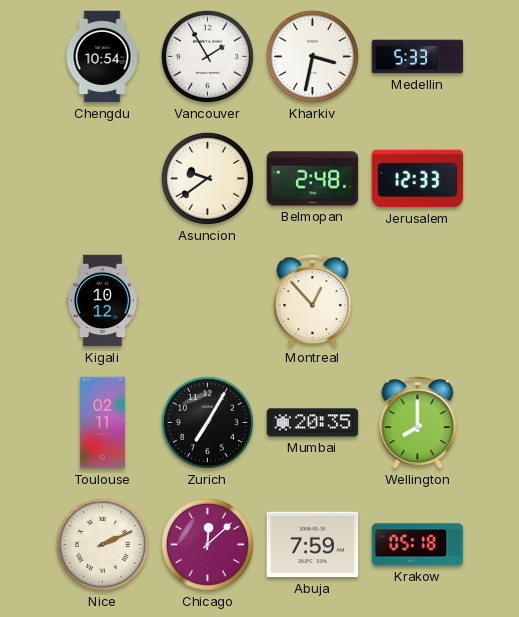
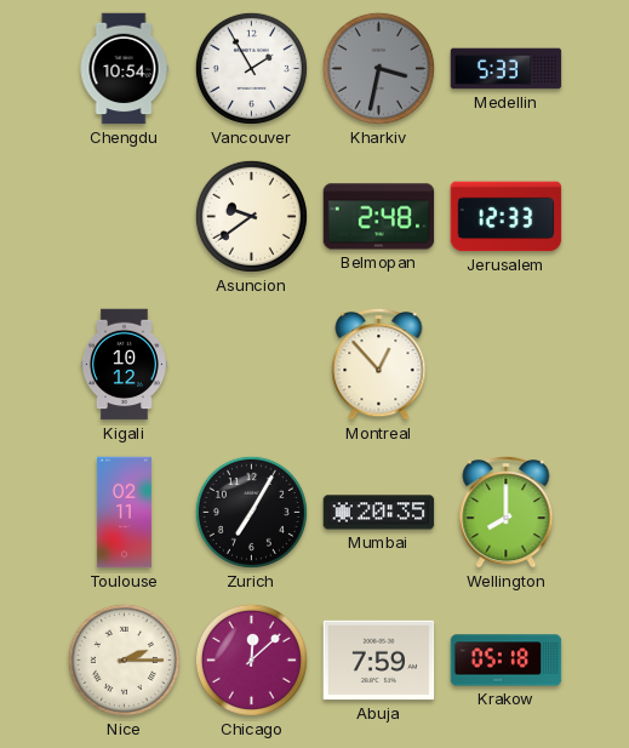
Kharkiv dial: white -> grey
Nice: 2:11 -> 2:15
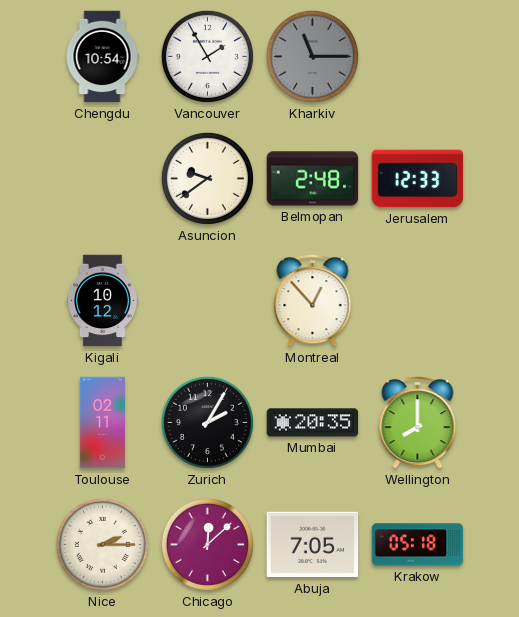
Kharkiv: 3:32 -> 11:15
Medellin: 5:33 -> none
Zurich: 7:05 -> 2:05
Abuja: 7:59 -> 7:05
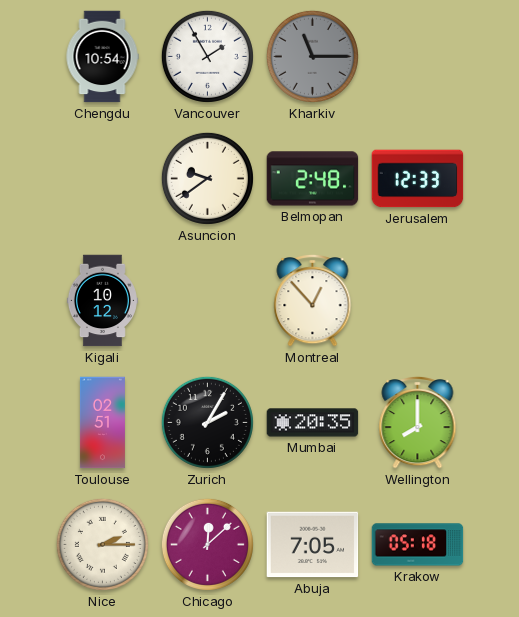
Toulouse: 02:11 -> 02:51
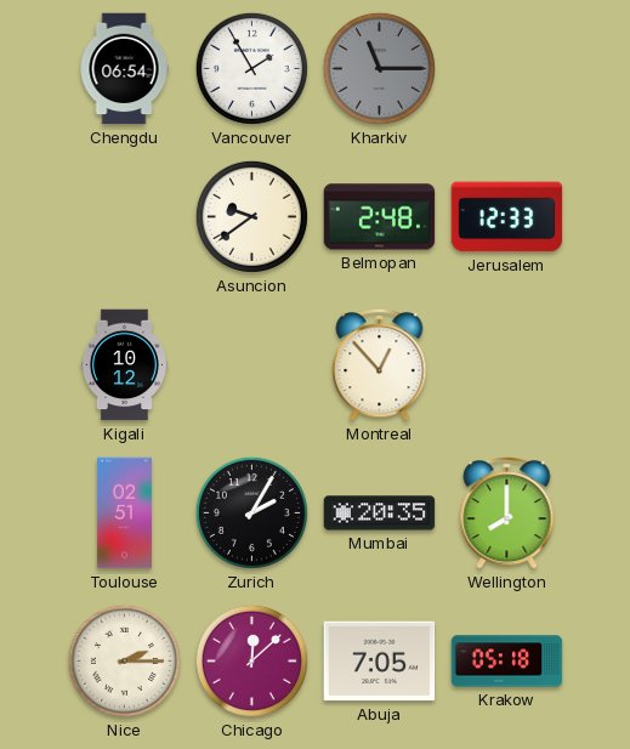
Chengdu: 10:54 -> 06:54
